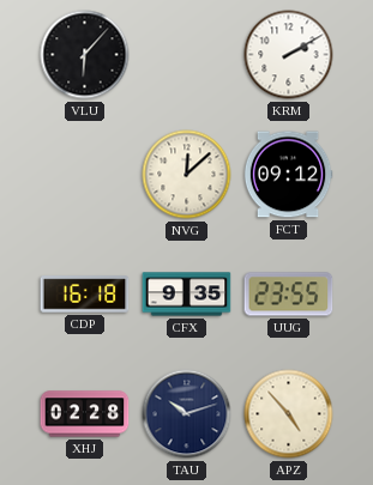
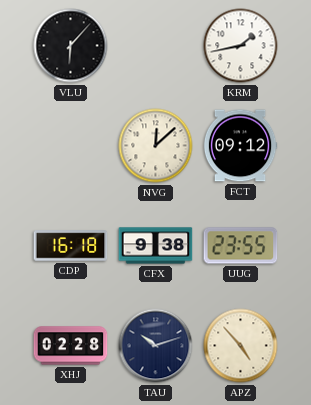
KRM: 2:10 -> 1:43
CFX: 9:35 -> 9:38
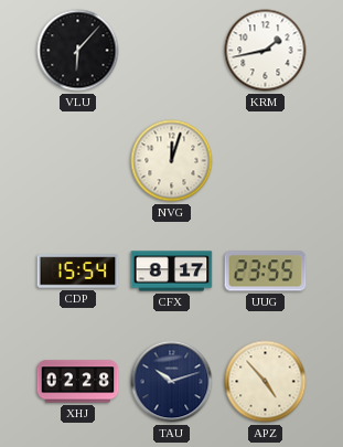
NVG: 12:08 -> 12:03
FCT: 09:12 -> none
CDP: 16:18 -> 15:54
CFX: 9:38 -> 8:17
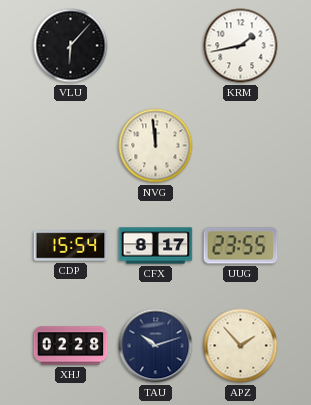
NVG: 12:03 -> 11:59
APZ: 4:53 -> 1:53
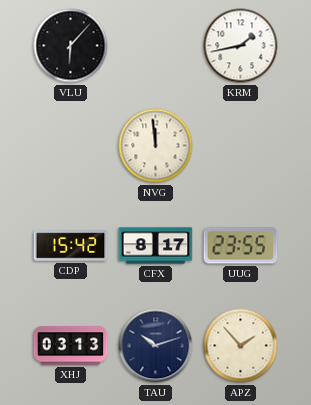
CDP: 15:54 -> 15:42
XHJ: 02:28 -> 03:13
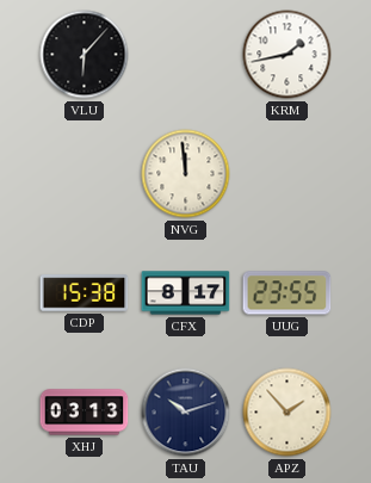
CDP: 15:42 -> 15:38
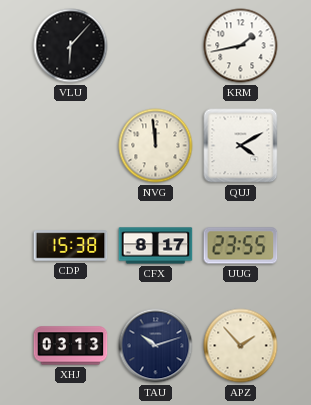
QUJ: none -> 4:10
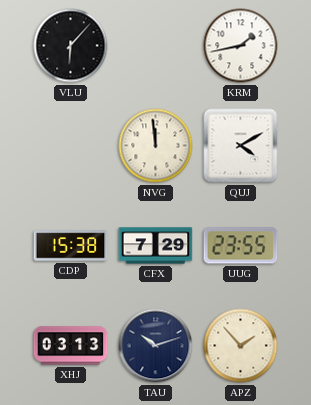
CFX: 8:17 -> 7:29
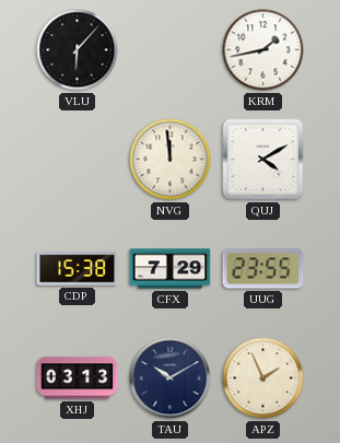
TAU: 10:12 -> 10:10
APZ: 1:53 -> 1:56
